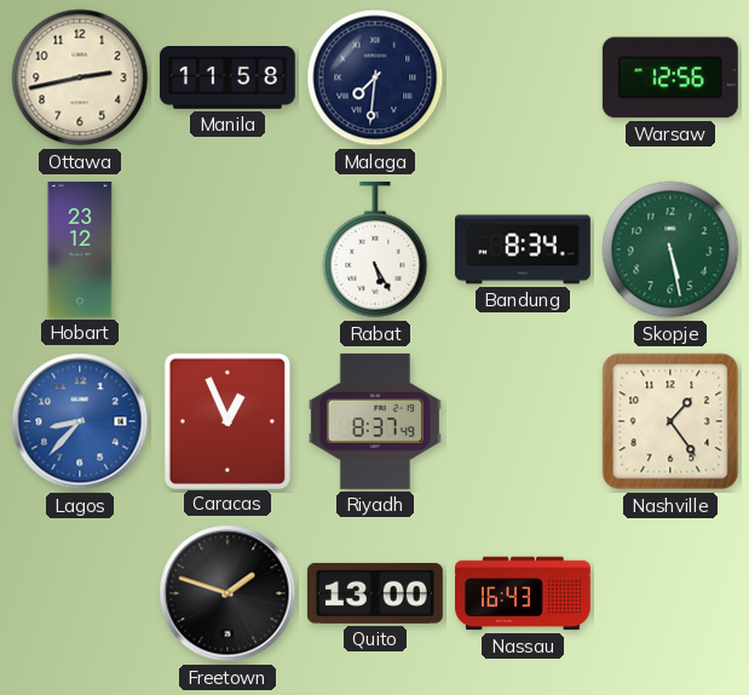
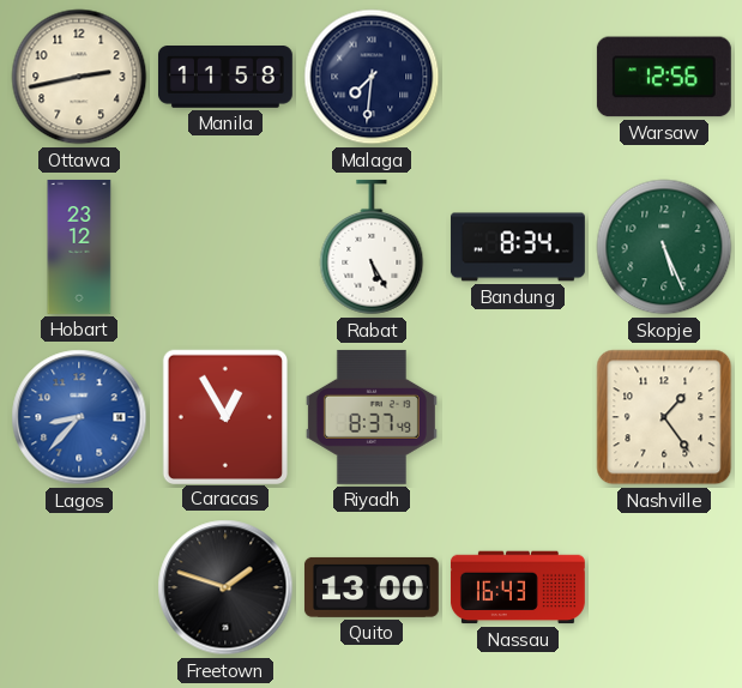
Skopje: 5:28 -> 5:26
Caracas: 12:56 -> 12:55
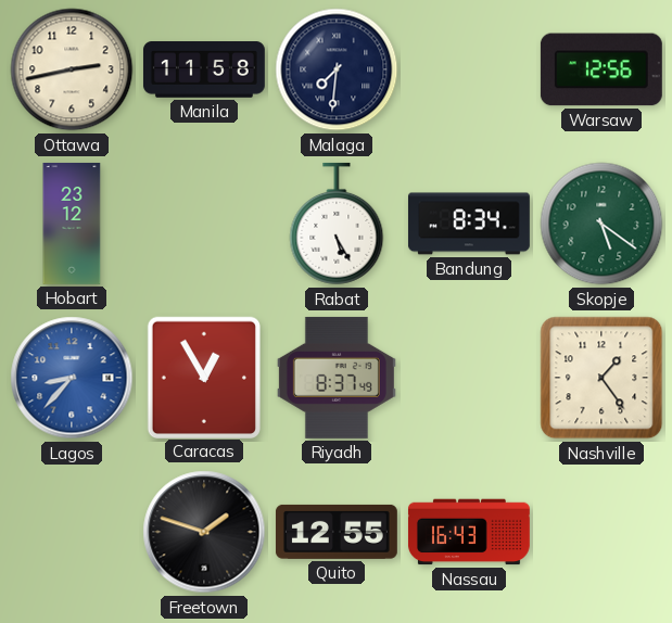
Skopje: 5:26 -> 5:21
Quito: 13:00 -> 12:55
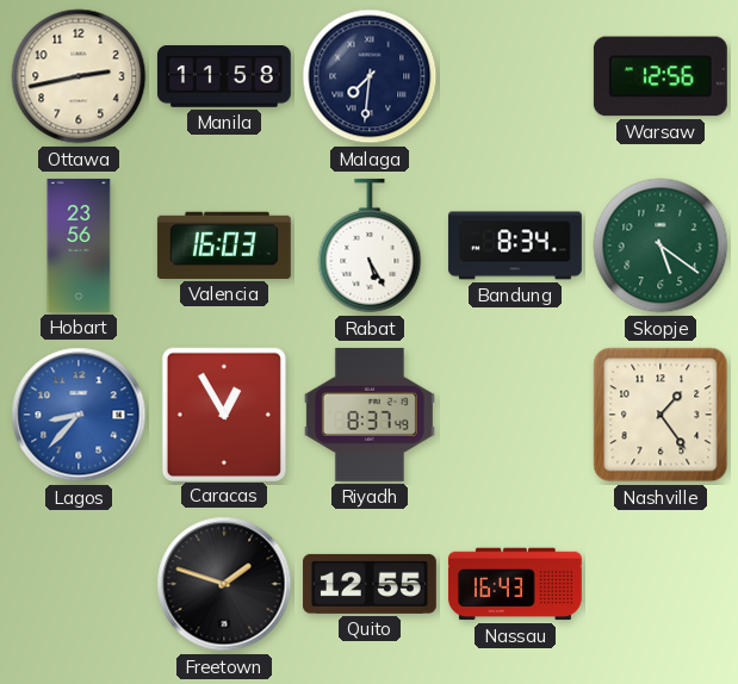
Hobart: 23:12 -> 23:56
Valencia: none -> 16:03
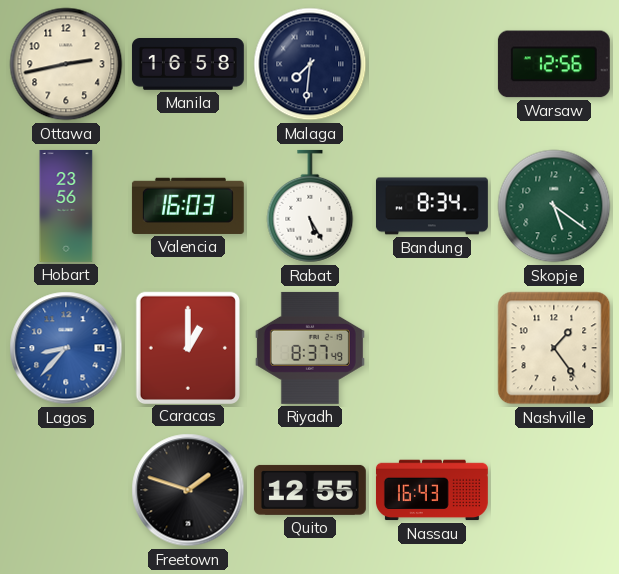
Manila: 11:58 -> 16:58
Caracas: 12:55 -> 1:00
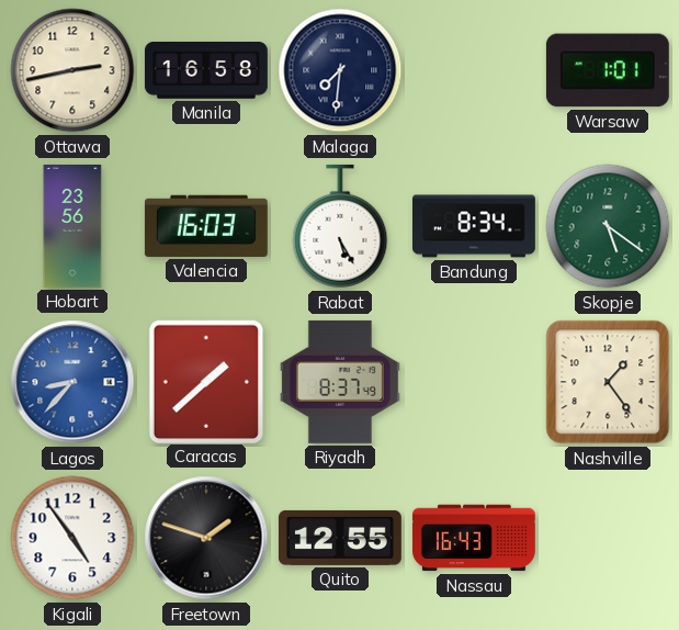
Warsaw: 12:56 -> 1:01
Caracas: 1:00 -> 1:38
Kigali: none -> 4:54
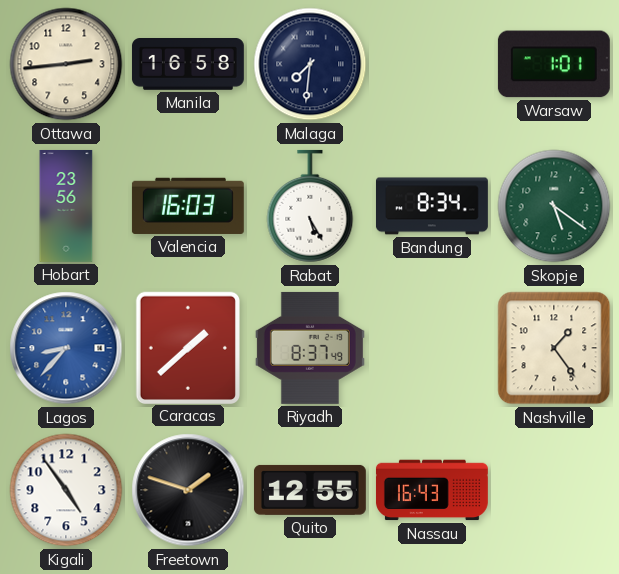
Ottawa: 2:43 -> 2:44
